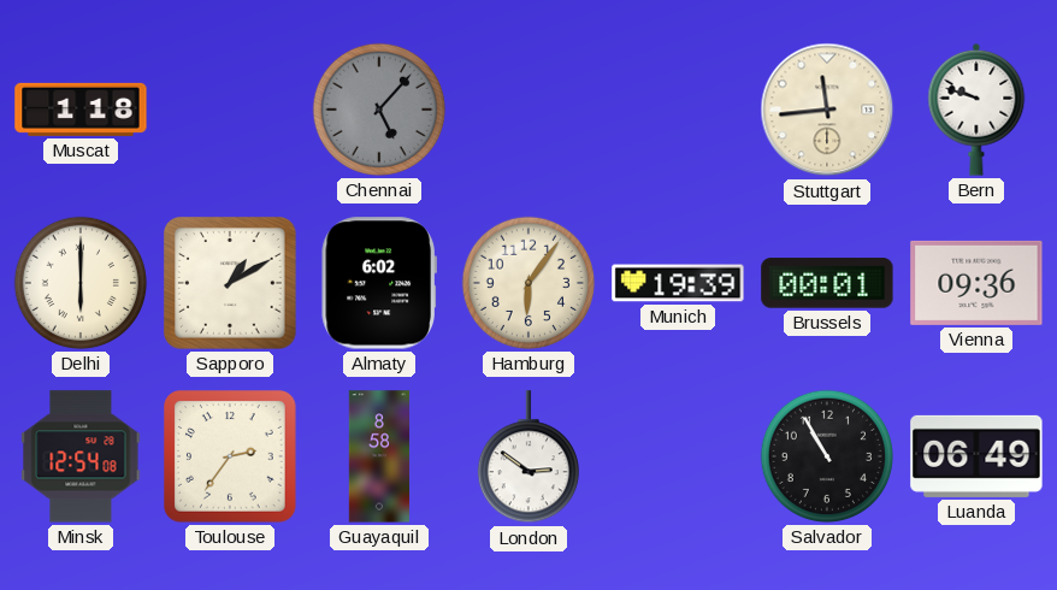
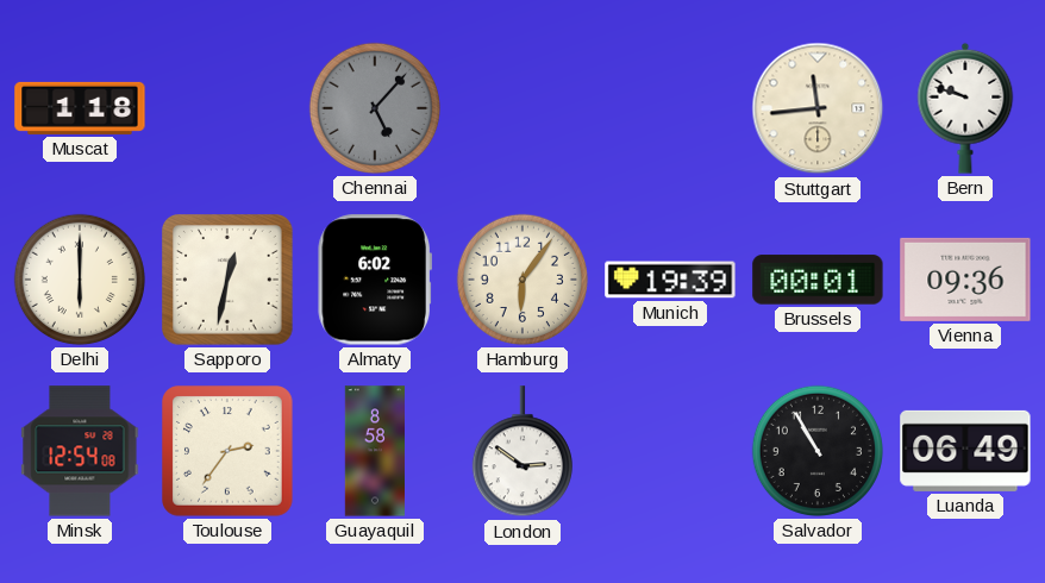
Sapporo: 1:10 -> 12:32
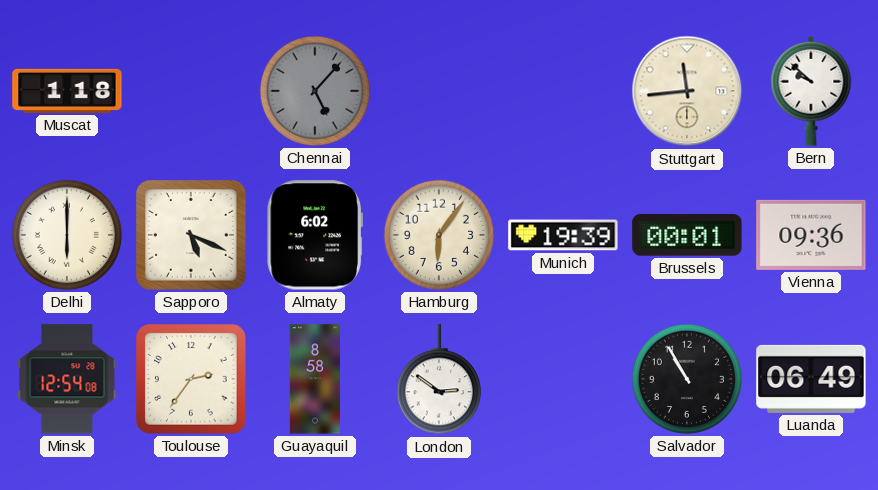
Bern: 9:48 -> 9:52
Sapporo: 12:32 -> 5:19
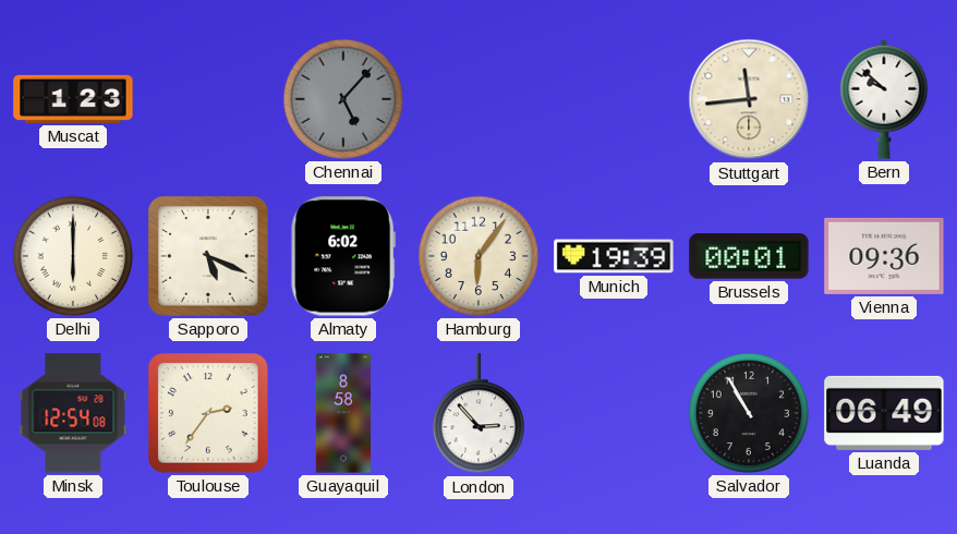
Muscat: 1:18 -> 1:23
London: 2:51 -> 2:53
